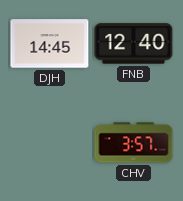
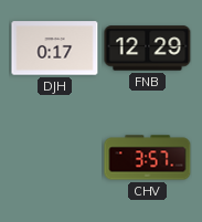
DJH: 14:45 -> 0:17
FNB: 12:40 -> 12:29
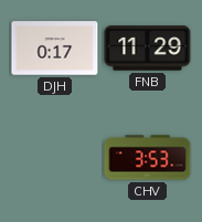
FNB: 12:29 -> 11:29
CHV: 3:57 -> 3:53
